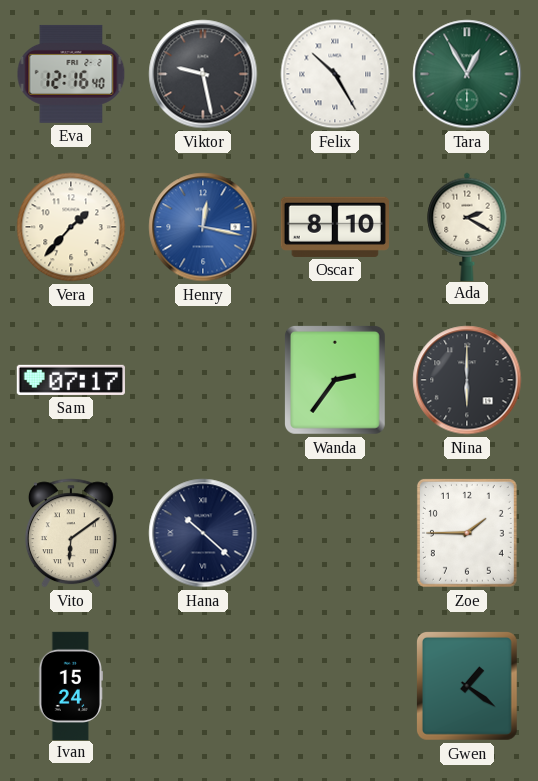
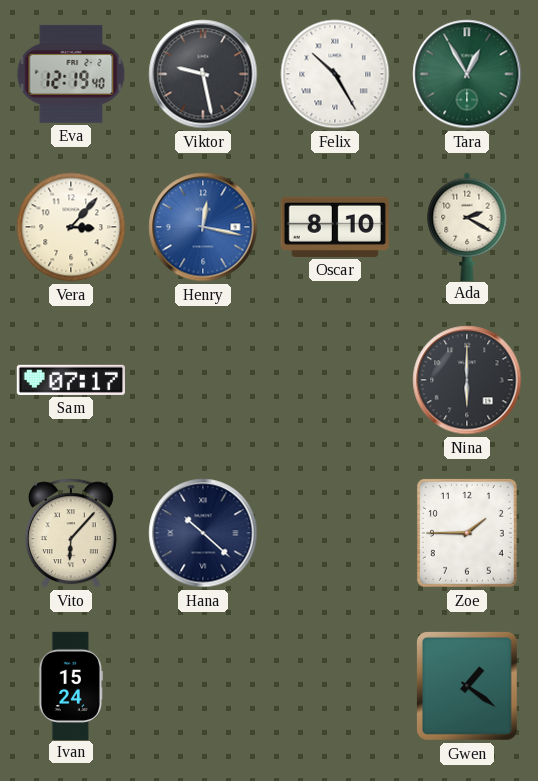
Eva: 12:16 -> 12:19
Vera: 1:37 -> 3:07
Wanda: 2:36 -> none
Vito: 6:09 -> 6:07
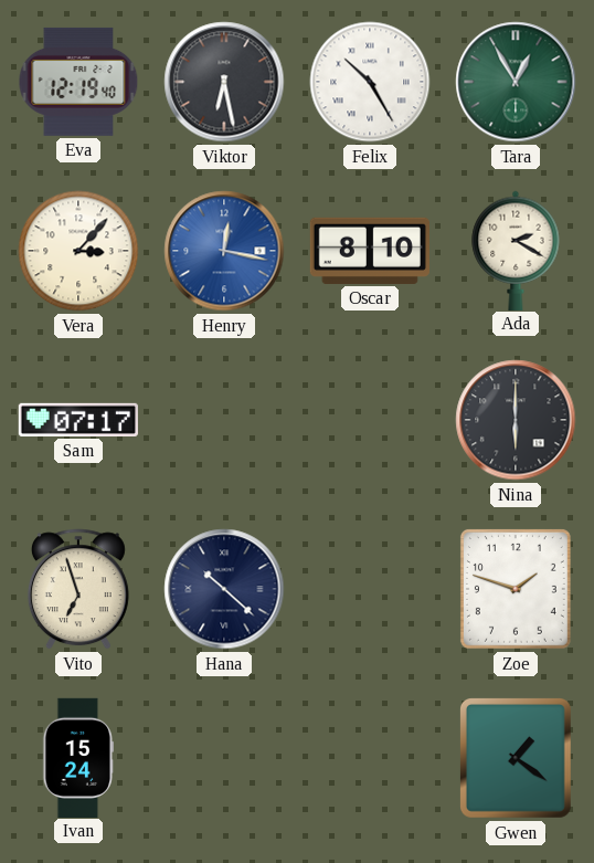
Viktor: 9:28 -> 6:28
Vito: 6:07 -> 6:57
Zoe: 1:45 -> 1:48
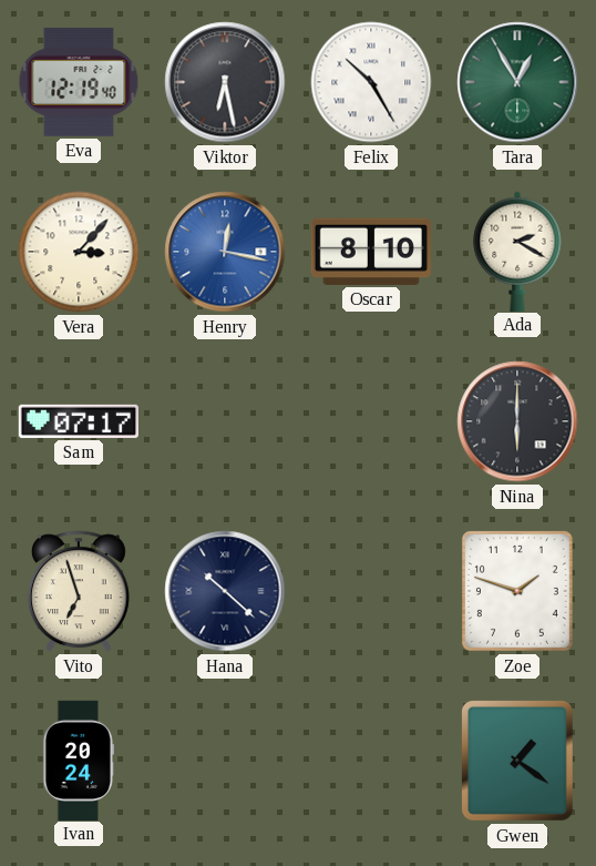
Ivan: 15:24 -> 20:24
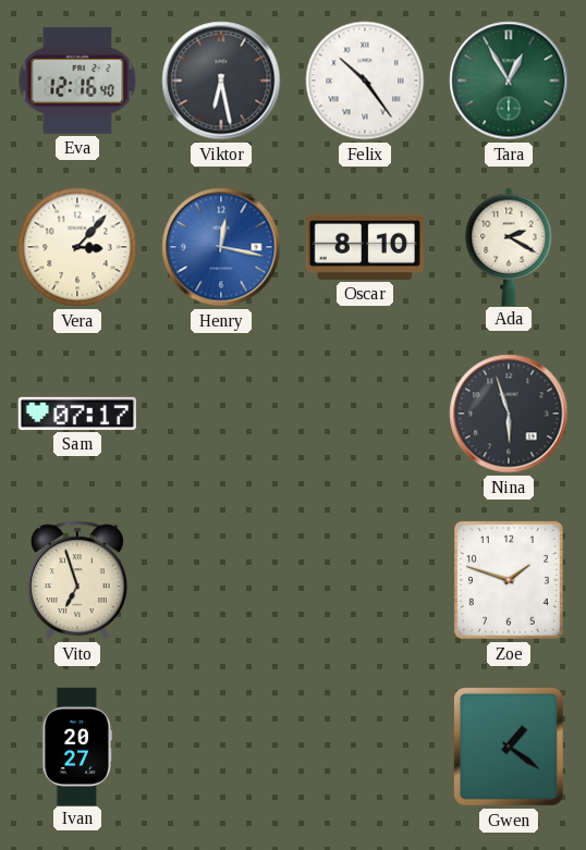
Eva: 12:19 -> 12:16
Felix: 10:25 -> 10:24
Nina: 6:00 -> 5:57
Hana: 10:22 -> none
Ivan: 20:24 -> 20:27
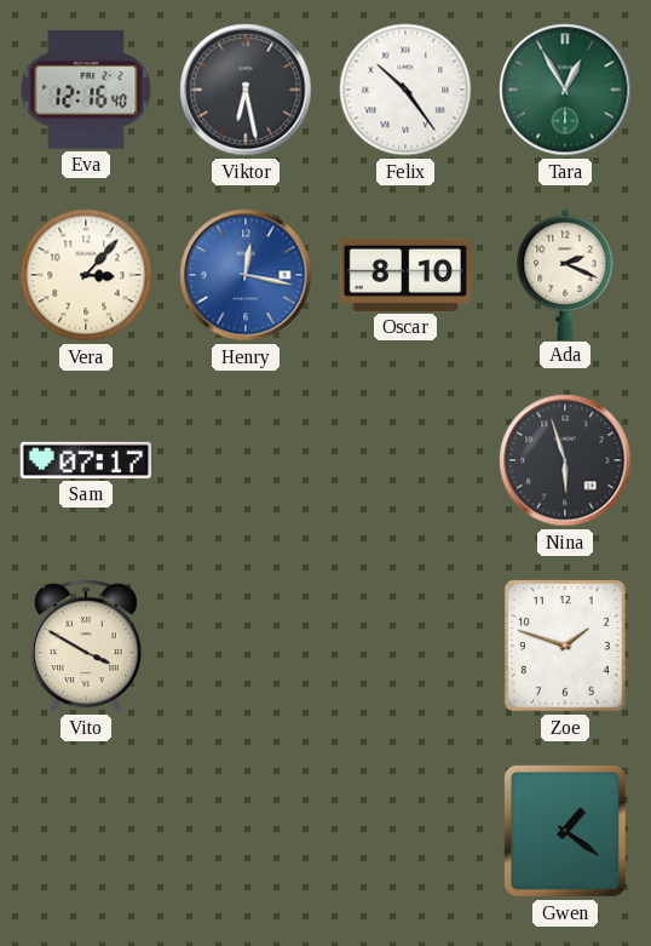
Ada: 2:20 -> 2:19
Vito: 6:57 -> 3:50
Ivan: 20:27 -> none
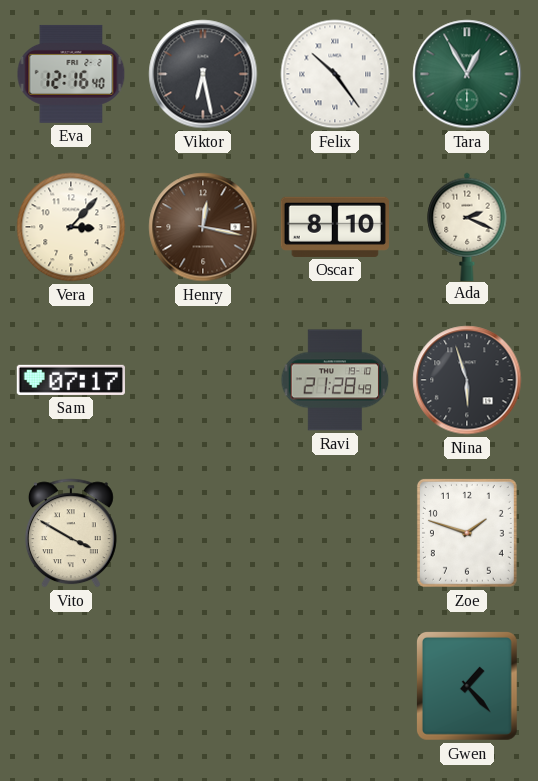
Henry dial: blue -> brown
Ravi: none -> 21:28
Gwen: 1:21 -> 1:23
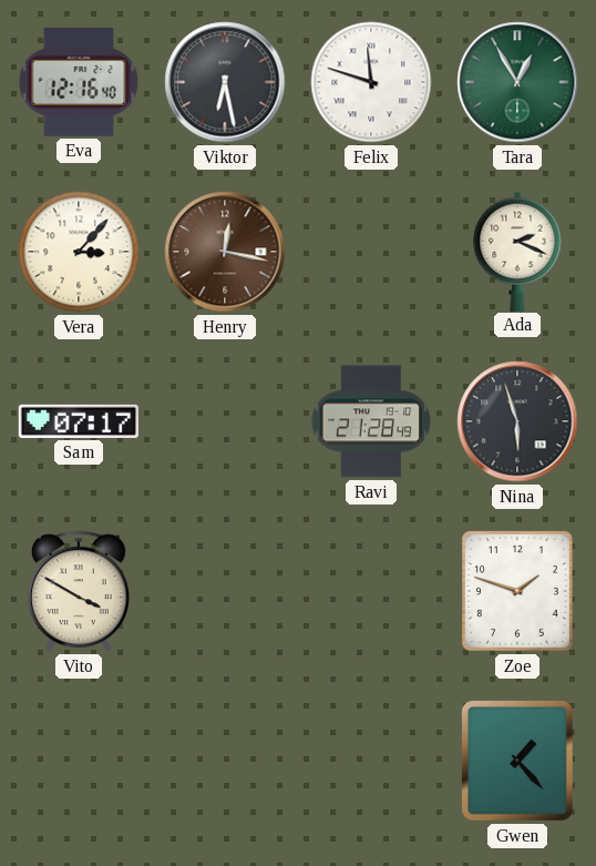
Felix: 10:24 -> 11:48
Oscar: 8:10 -> none
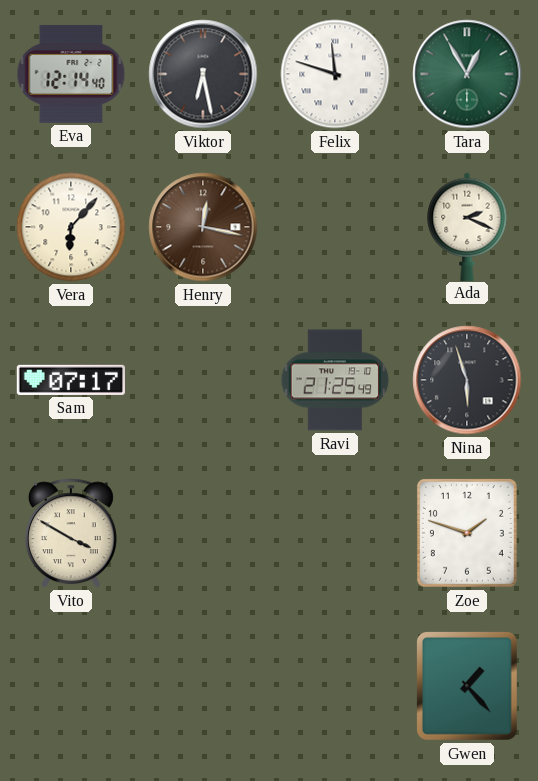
Eva: 12:16 -> 12:14
Vera: 3:07 -> 6:07
Ravi: 21:28 -> 21:25
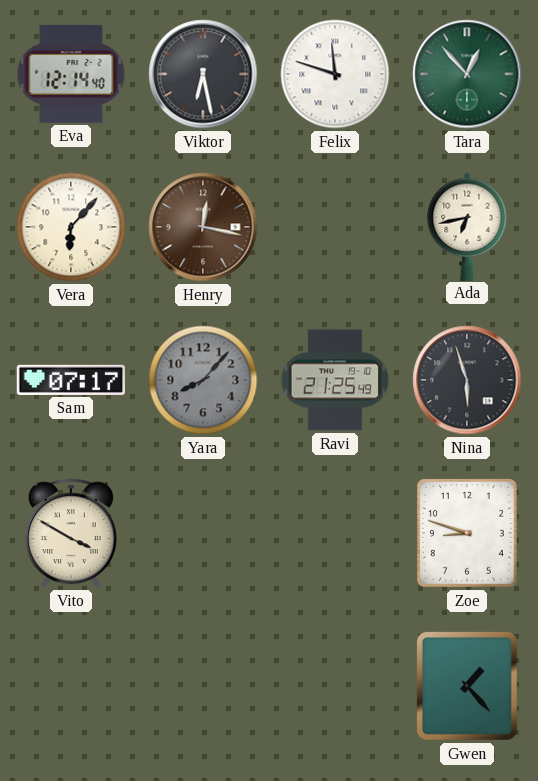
Tara: 12:55 -> 12:53
Ada: 2:19 -> 6:43
Yara: none -> 8:07
Zoe: 1:48 -> 8:48
